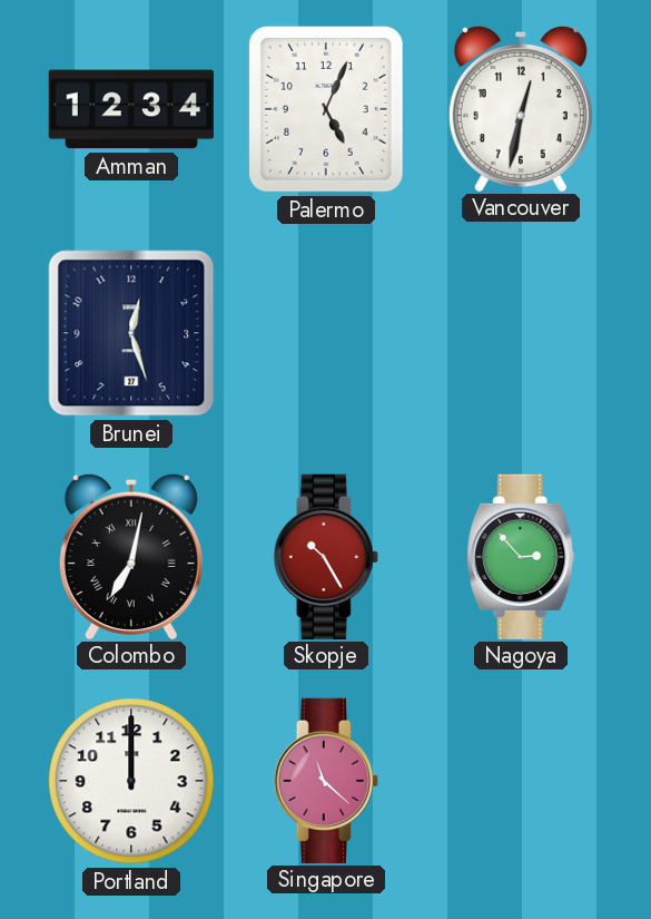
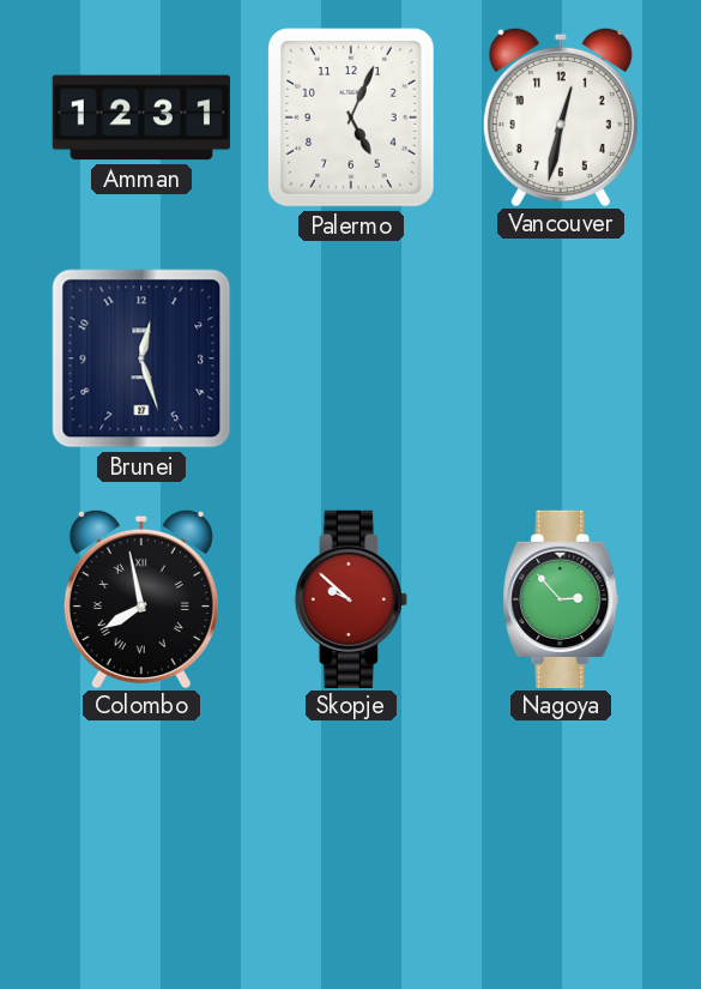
Amman: 12:34 -> 12:31
Colombo: 7:02 -> 7:58
Skopje: 10:25 -> 9:52
Portland: 12:00 -> none
Singapore: 11:22 -> none
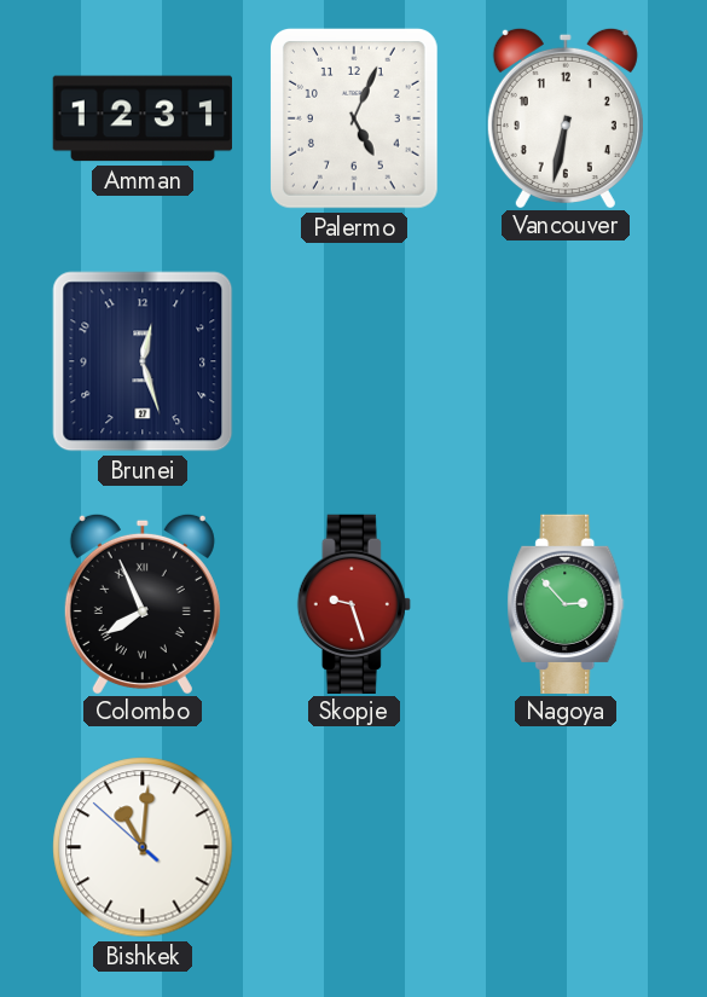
Vancouver: 12:32 -> 6:32
Colombo: 7:58 -> 7:56
Skopje: 9:52 -> 9:27
Bishkek: none -> 11:00
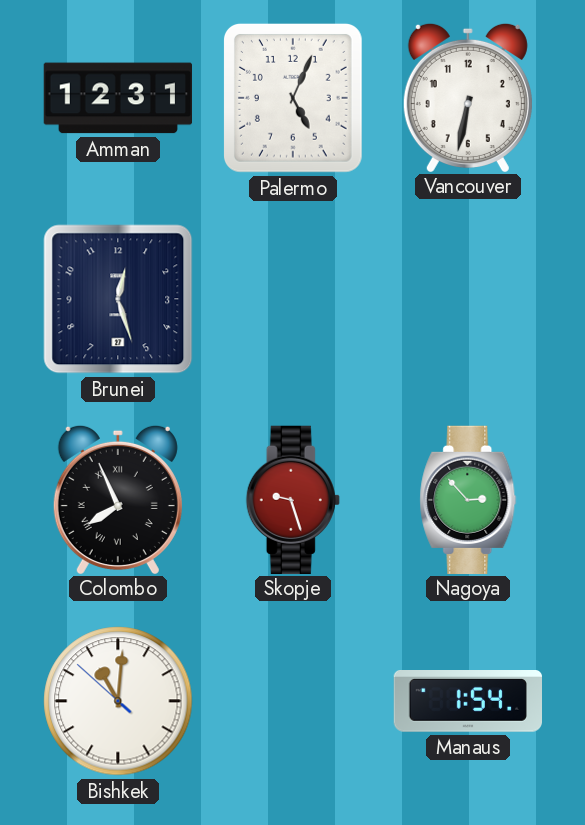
Manaus: none -> 1:54
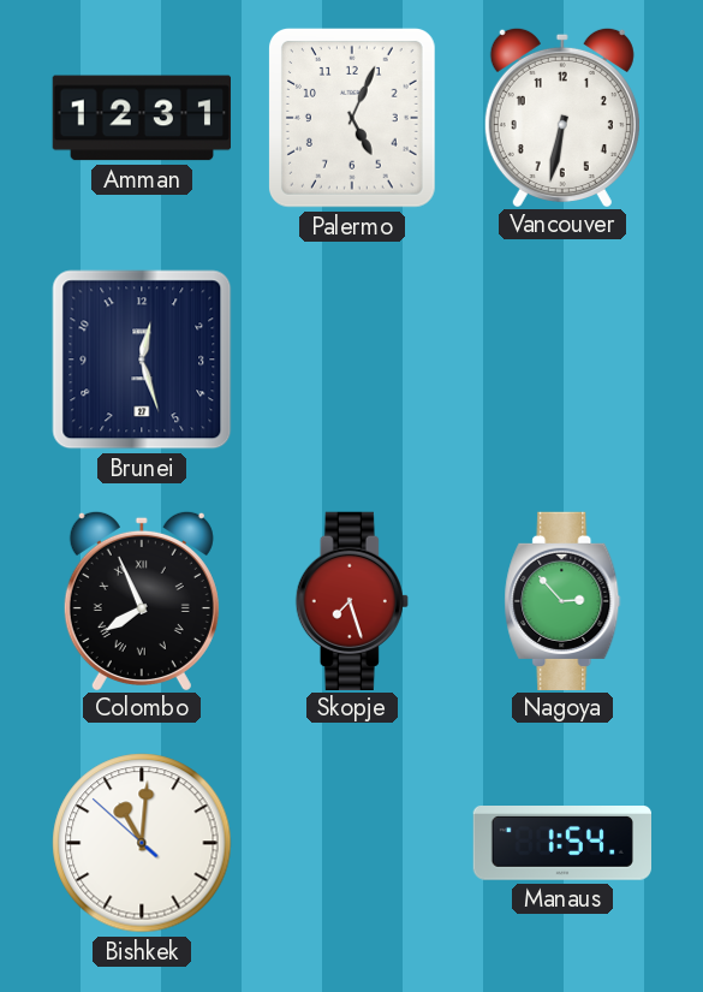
Skopje: 9:27 -> 7:27
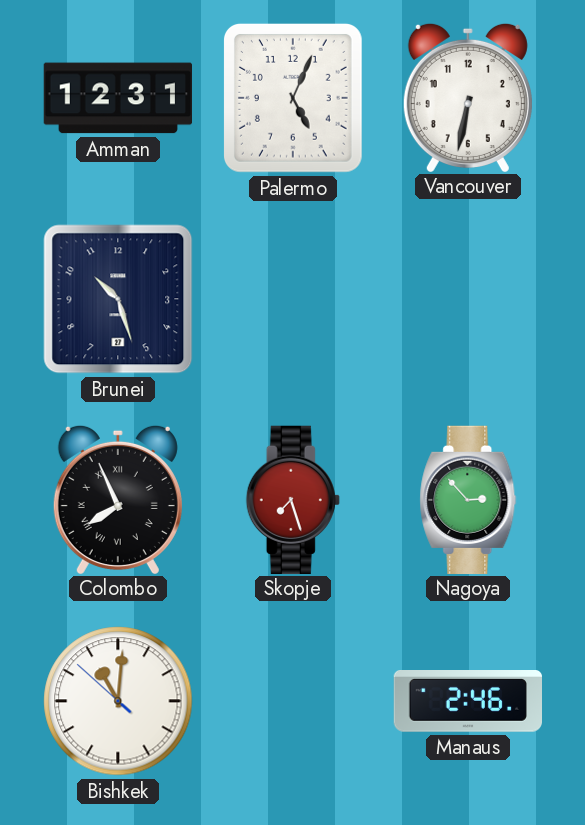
Brunei: 12:27 -> 10:27
Manaus: 1:54 -> 2:46
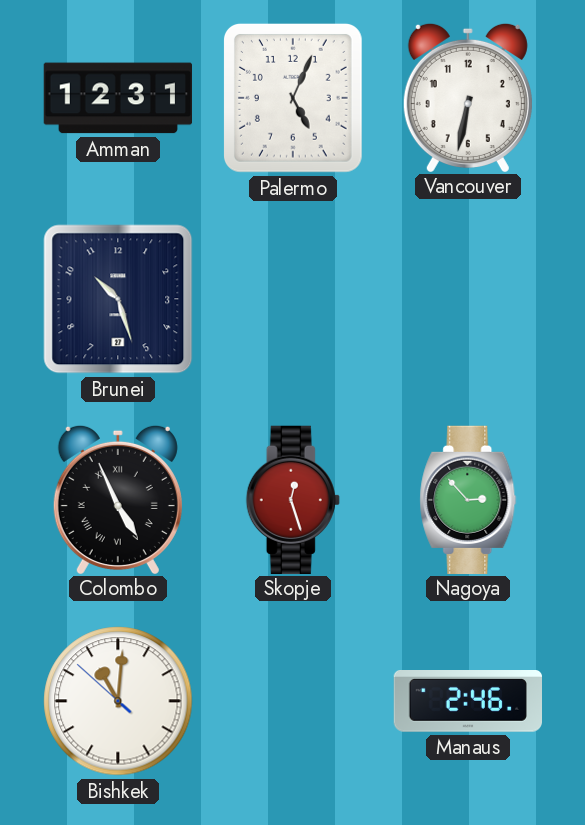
Colombo: 7:56 -> 4:56
Skopje: 7:27 -> 12:27
